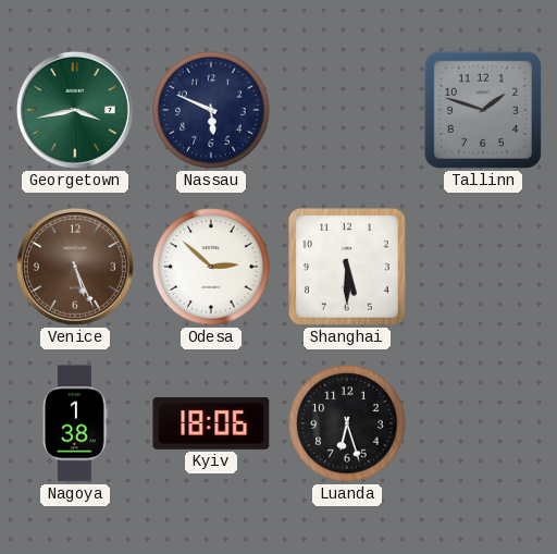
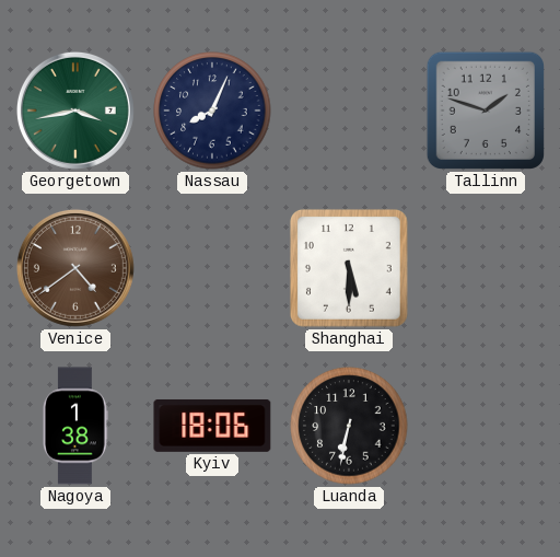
Nassau: 5:49 -> 8:04
Venice: 5:26 -> 4:39
Odesa: 2:52 -> none
Luanda: 6:27 -> 6:32
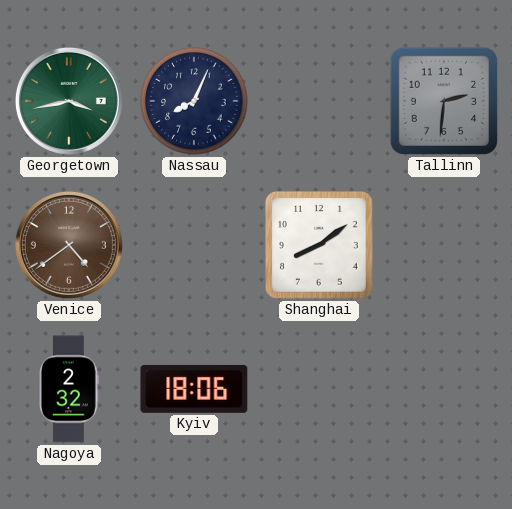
Tallinn: 1:48 -> 2:31
Shanghai: 5:30 -> 8:09
Nagoya: 1:38 -> 2:32
Luanda: 6:32 -> none
